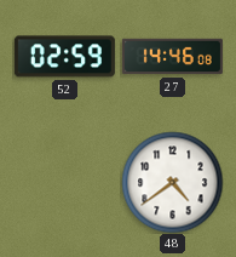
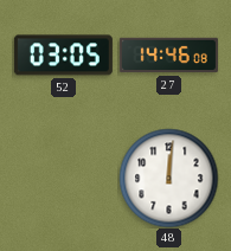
52: 02:59 -> 03:05
48: 4:39 -> 12:01
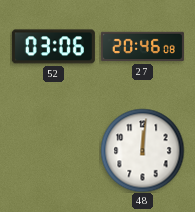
52: 03:05 -> 03:06
27: 14:46 -> 20:46
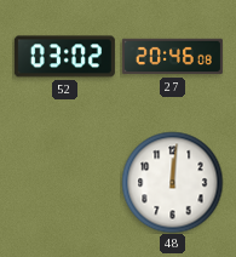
52: 03:06 -> 03:02
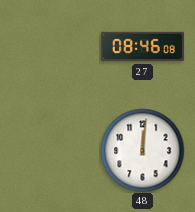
52: 03:02 -> none
27: 20:46 -> 08:46
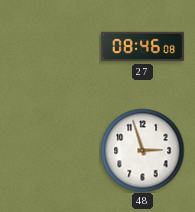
48: 12:01 -> 2:57
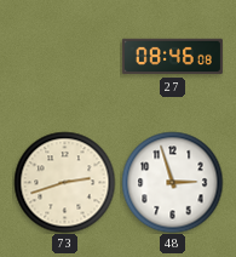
73: none -> 2:42
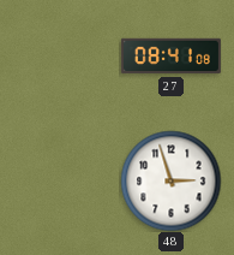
27: 08:46 -> 08:41
73: 2:42 -> none
